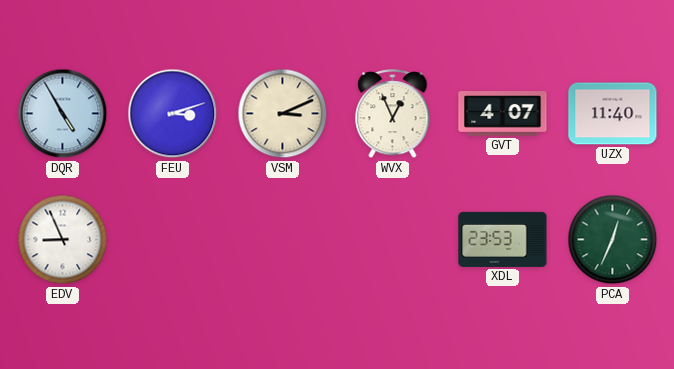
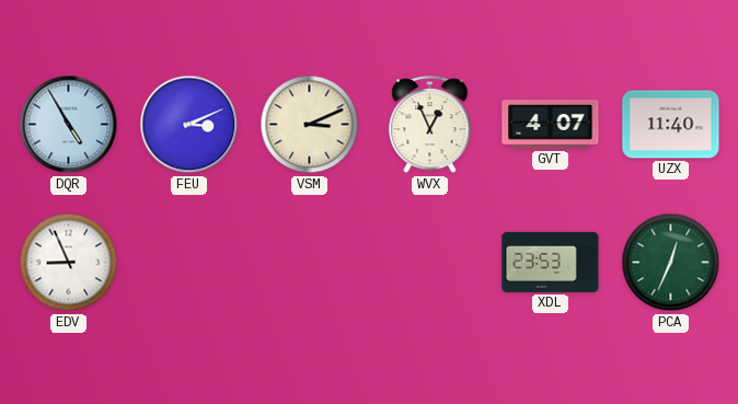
FEU: 3:12 -> 3:11
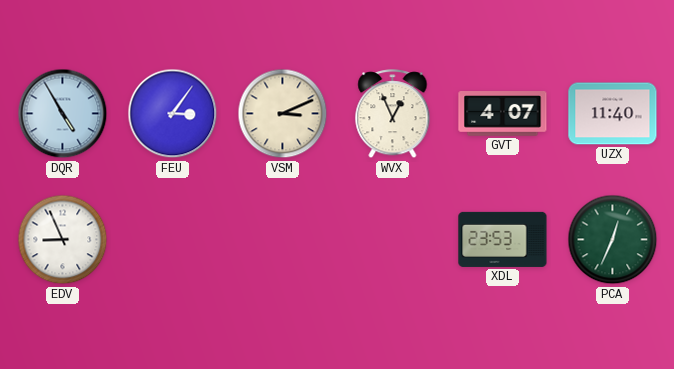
FEU: 3:11 -> 3:06
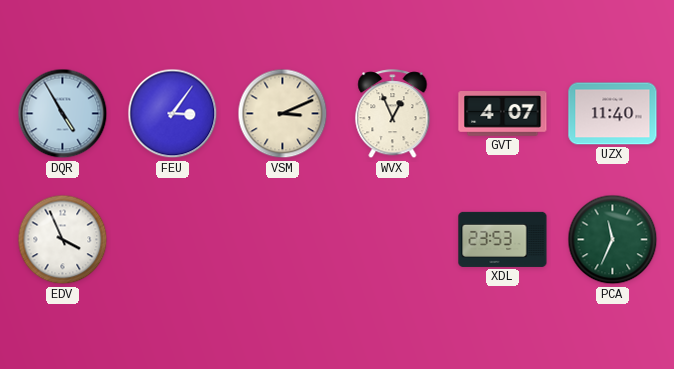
EDV: 8:56 -> 3:56
PCA: 12:34 -> 11:34
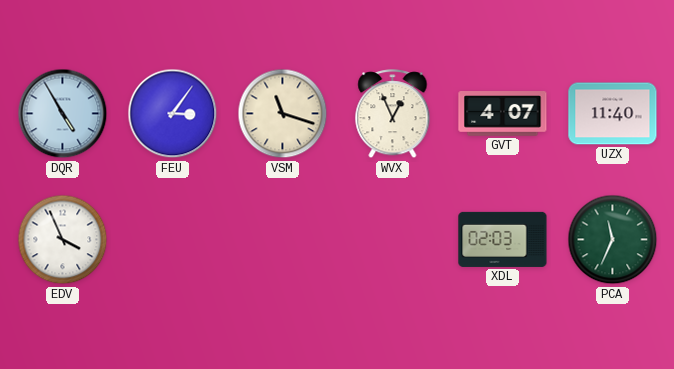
VSM: 3:11 -> 11:18
XDL: 23:53 -> 02:03
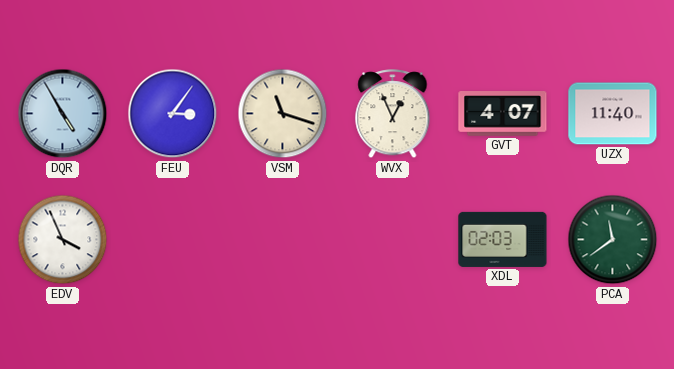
PCA: 11:34 -> 11:39
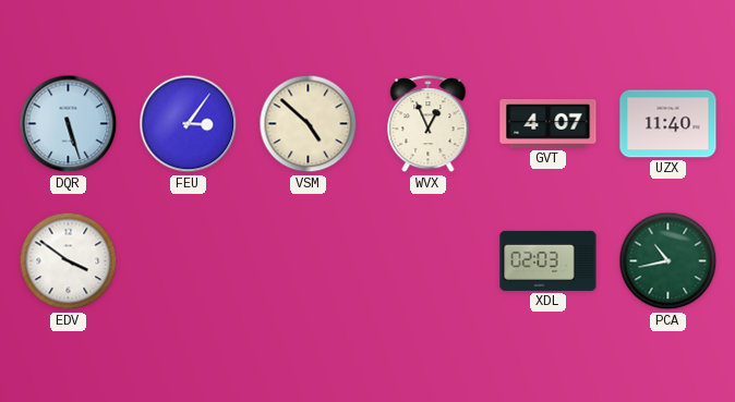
DQR: 4:55 -> 5:27
VSM: 11:18 -> 4:52
EDV: 3:56 -> 3:51
PCA: 11:39 -> 10:43
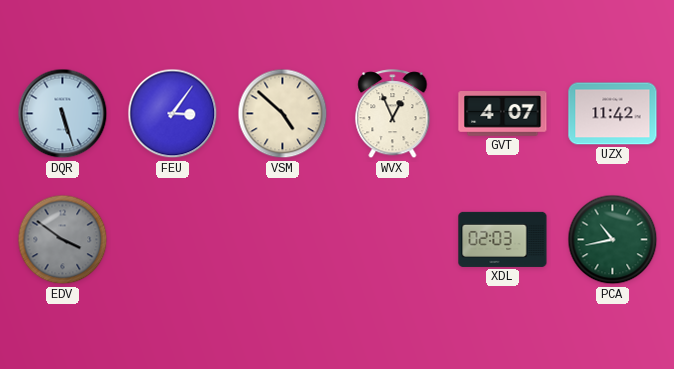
UZX: 11:40 -> 11:42
EDV dial: white -> grey
